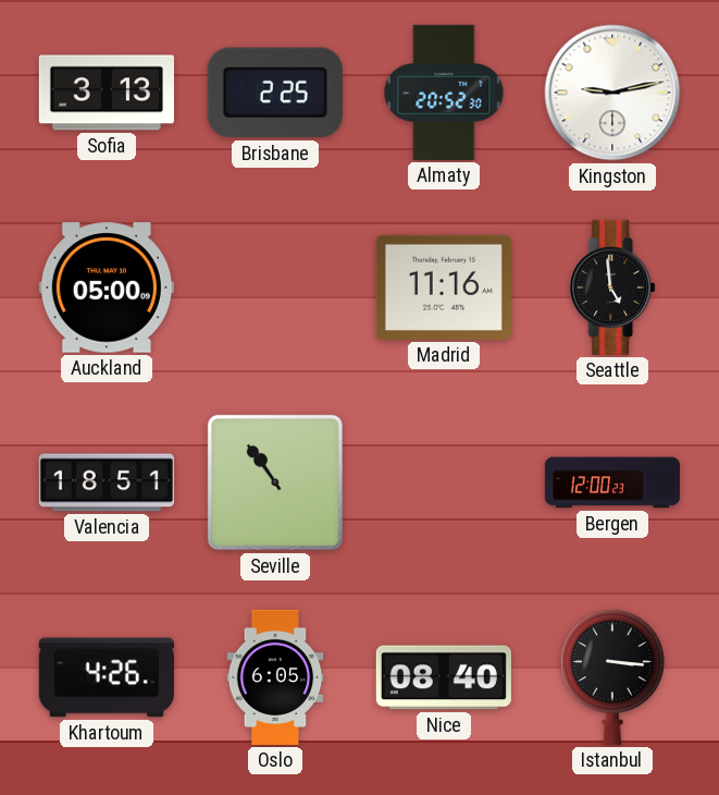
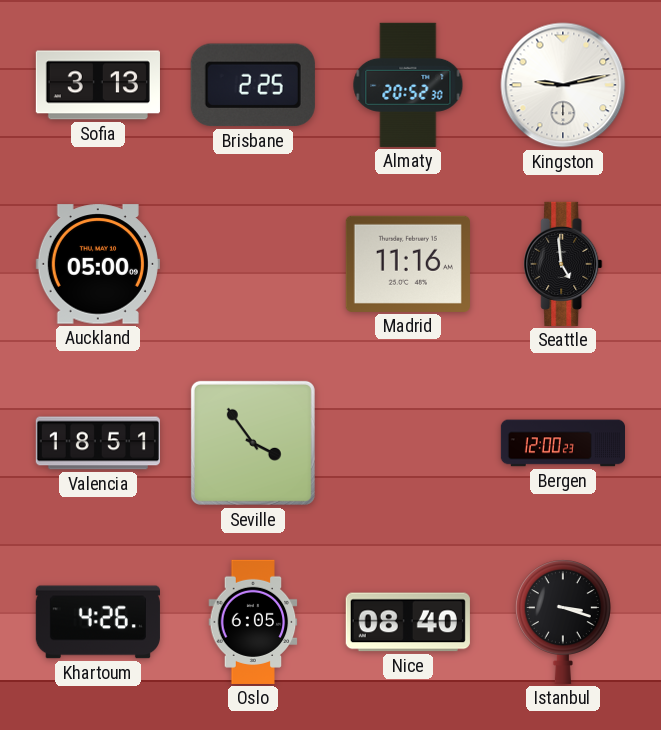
Seville: 10:54 -> 3:54
Istanbul: 3:16 -> 3:18
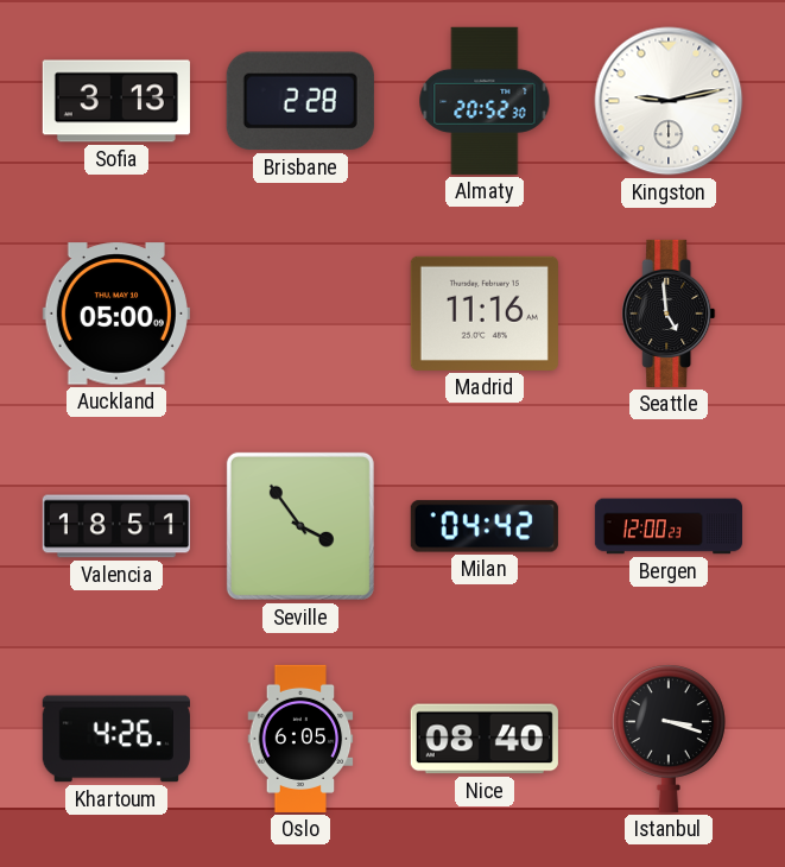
Brisbane: 2:25 -> 2:28
Milan: none -> 04:42
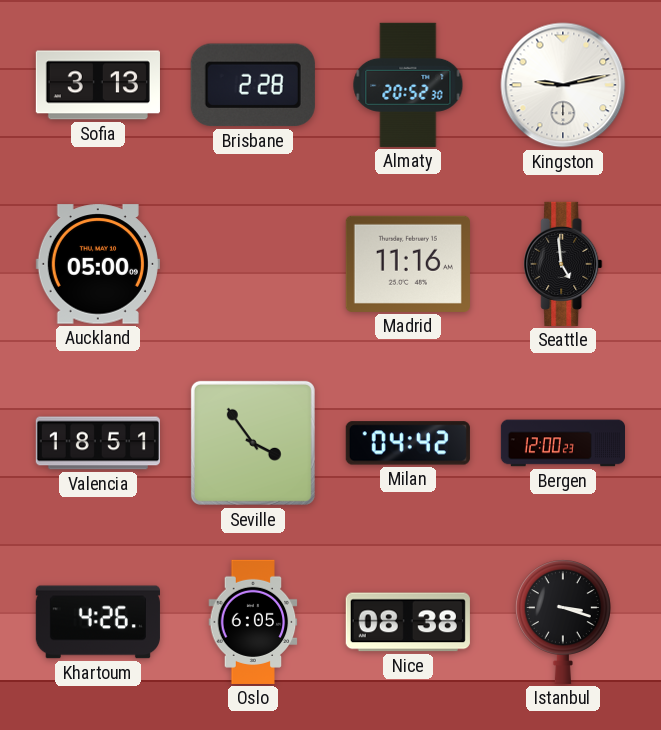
Nice: 08:40 -> 08:38
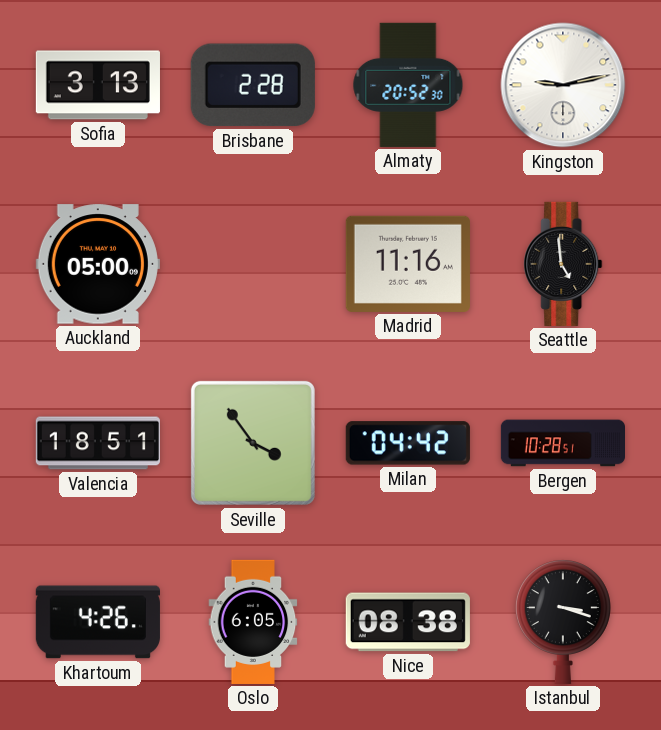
Bergen: 12:00 -> 10:28
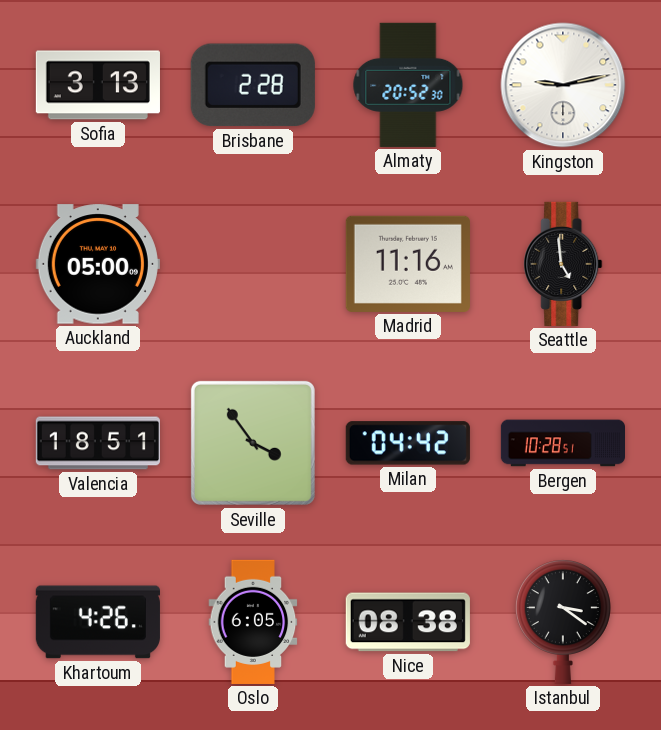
Istanbul: 3:18 -> 3:21
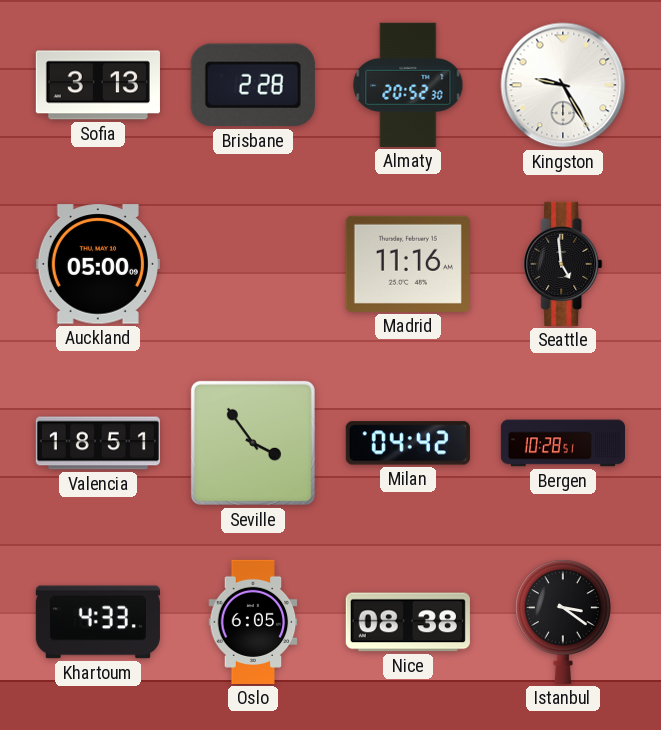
Kingston: 9:13 -> 9:25
Khartoum: 4:26 -> 4:33
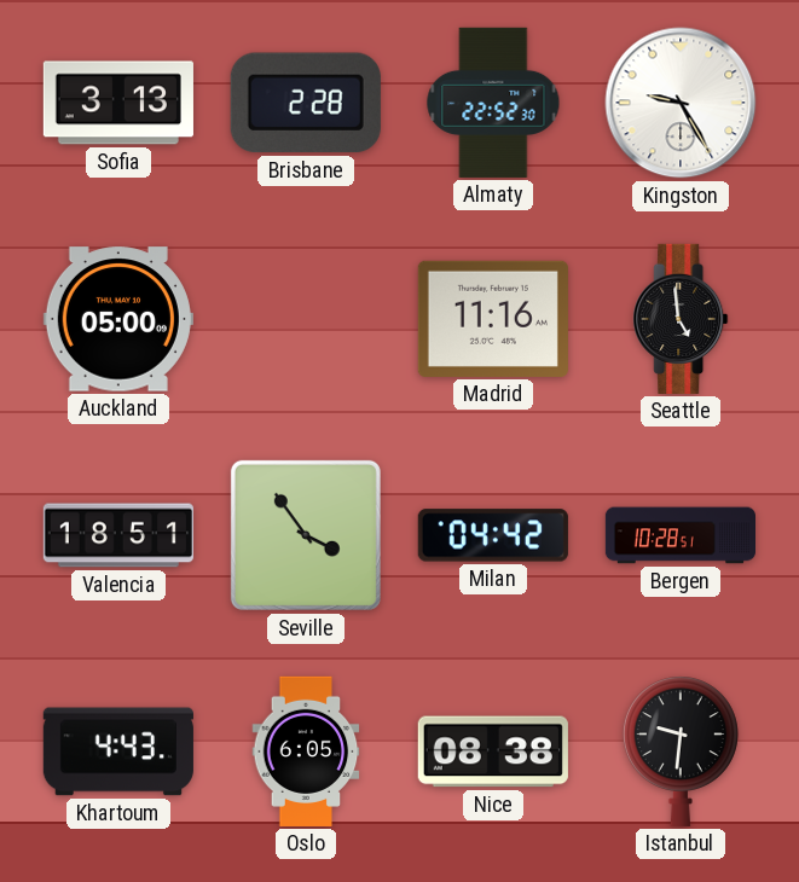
Almaty: 20:52 -> 22:52
Khartoum: 4:33 -> 4:43
Istanbul: 3:21 -> 9:31
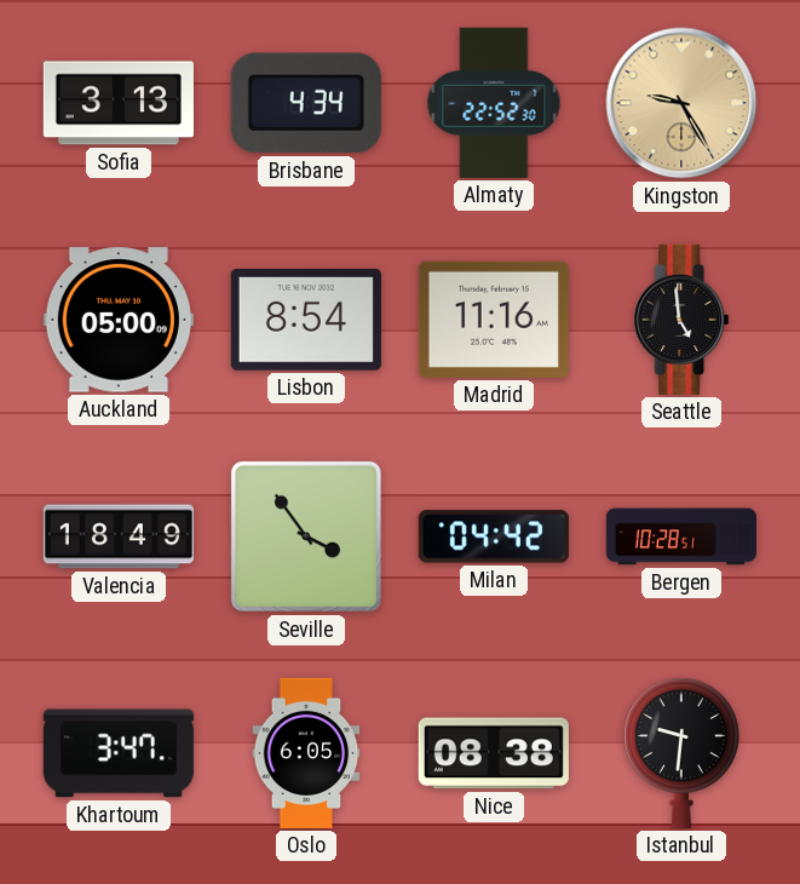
Brisbane: 2:28 -> 4:34
Kingston dial: white -> champagne
Lisbon: none -> 8:54
Valencia: 18:51 -> 18:49
Khartoum: 4:43 -> 3:47
